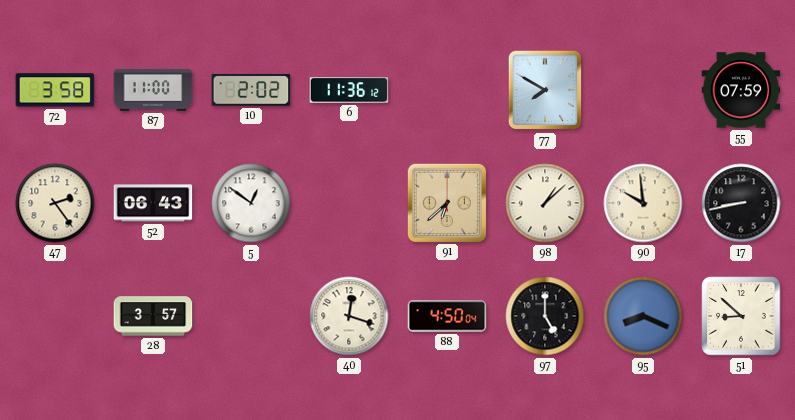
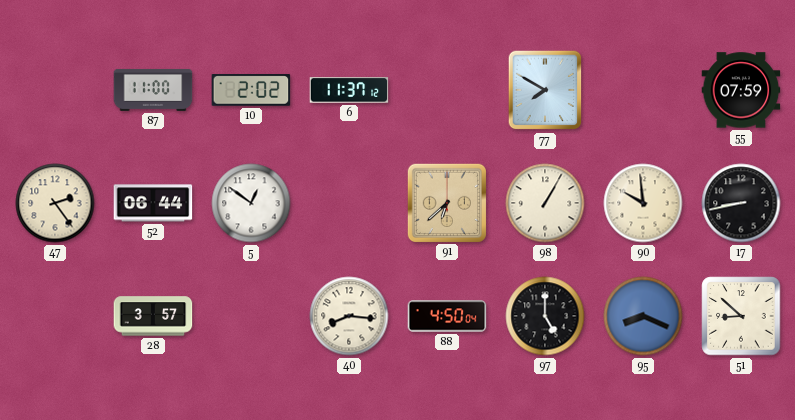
72: 3:58 -> none
6: 11:36 -> 11:37
52: 06:43 -> 06:44
98: 1:08 -> 1:05
40: 12:18 -> 8:16
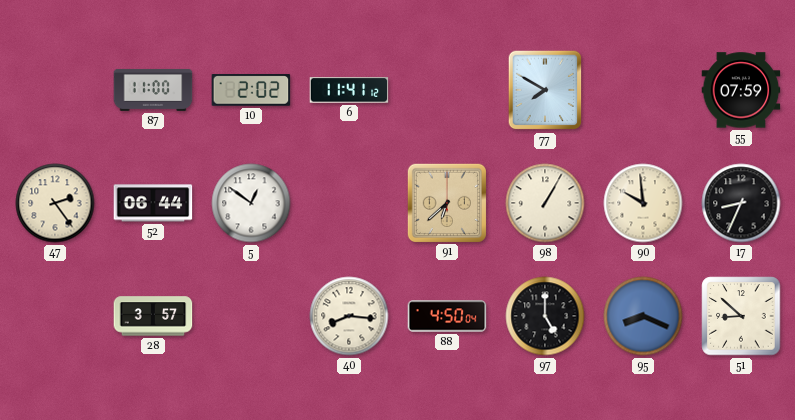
6: 11:37 -> 11:41
17: 8:43 -> 8:34
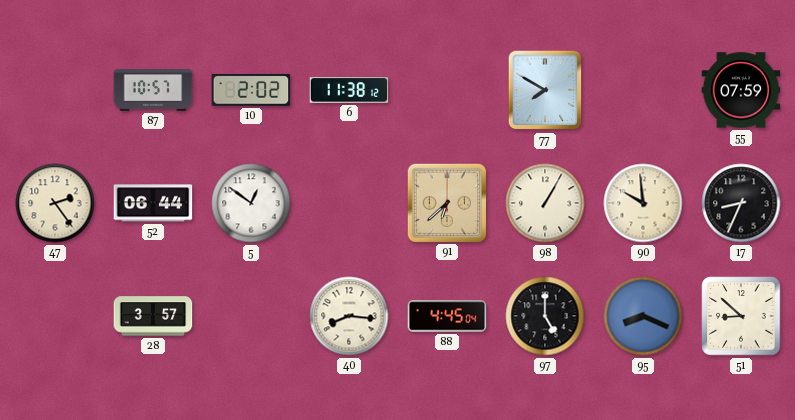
87: 11:00 -> 10:57
6: 11:41 -> 11:38
88: 4:50 -> 4:45
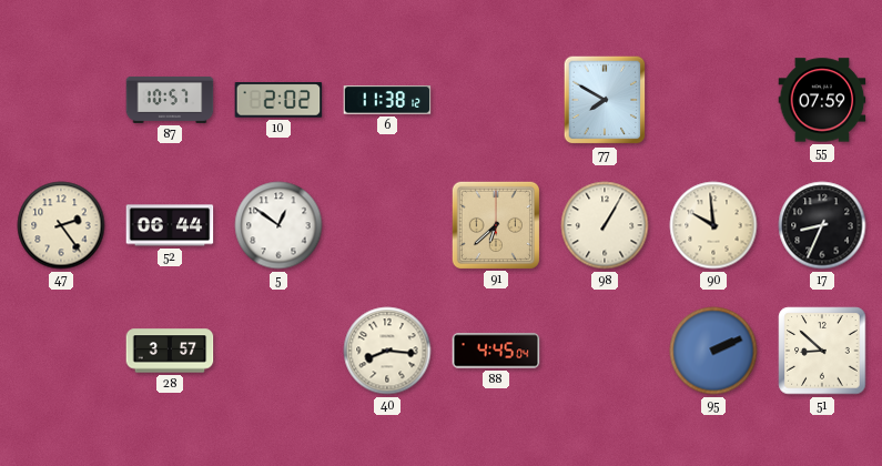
97: 5:00 -> none
95: 8:19 -> 2:11
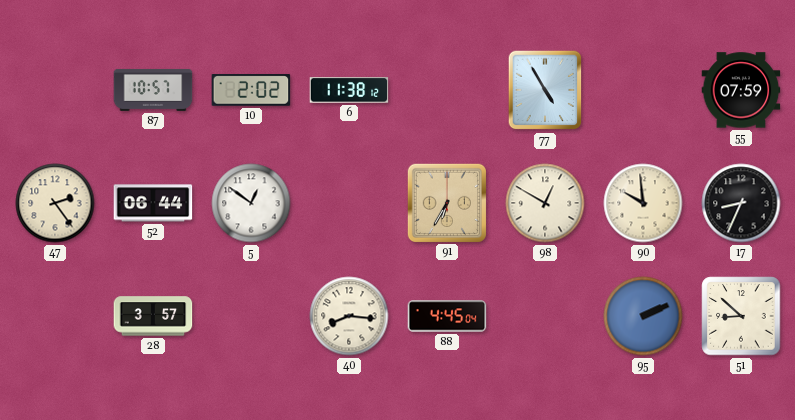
77: 7:50 -> 4:55
91: 6:38 -> 6:35
98: 1:05 -> 12:50
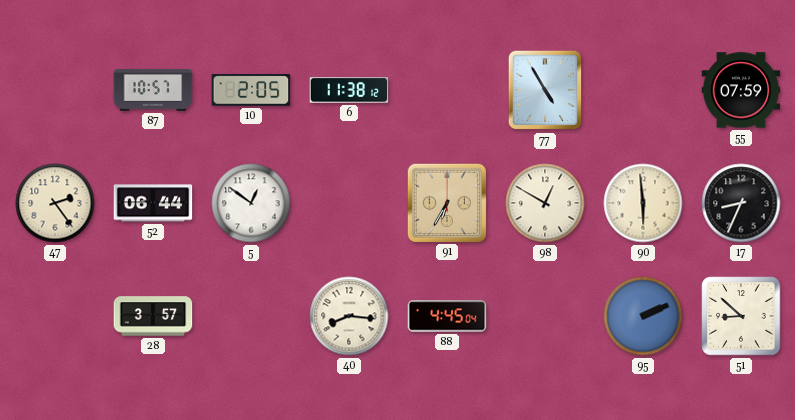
10: 2:02 -> 2:05
90: 9:59 -> 5:59
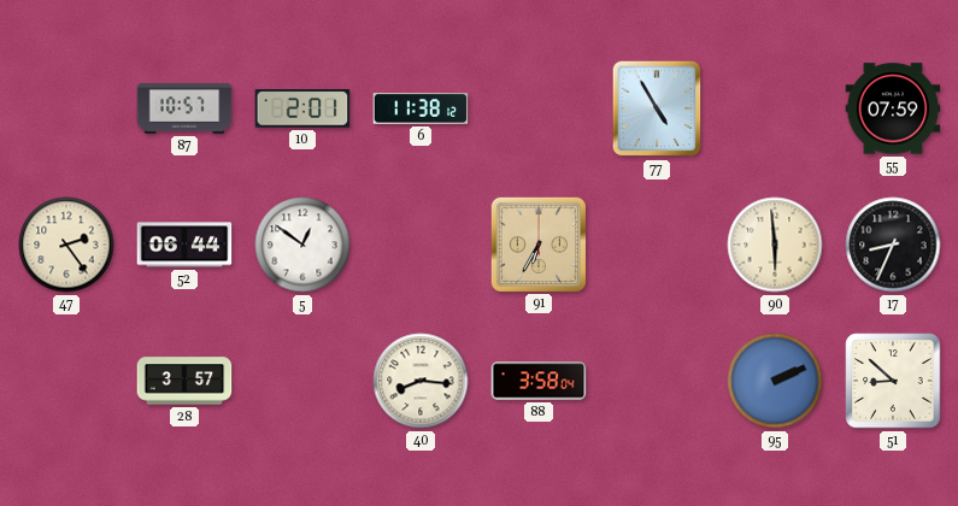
10: 2:05 -> 2:01
98: 12:50 -> none
88: 4:45 -> 3:58
